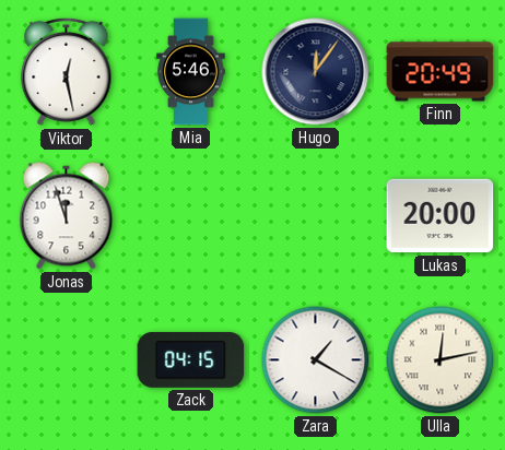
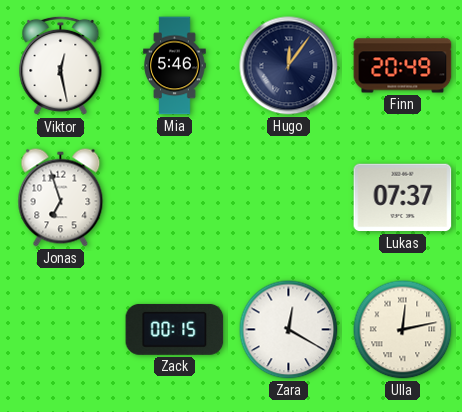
Jonas: 11:57 -> 6:57
Lukas: 20:00 -> 07:37
Zack: 04:15 -> 00:15
Zara: 1:20 -> 12:20
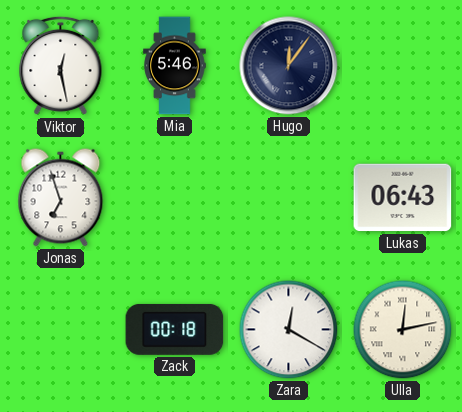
Finn: 20:49 -> none
Lukas: 07:37 -> 06:43
Zack: 00:15 -> 00:18
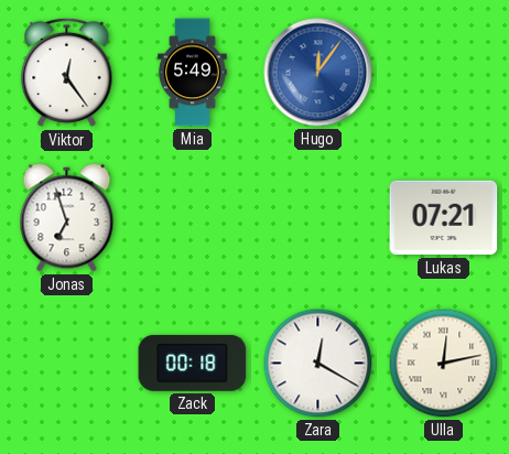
Viktor: 12:28 -> 12:24
Mia: 5:46 -> 5:49
Hugo dial: navy -> blue
Lukas: 06:43 -> 07:21
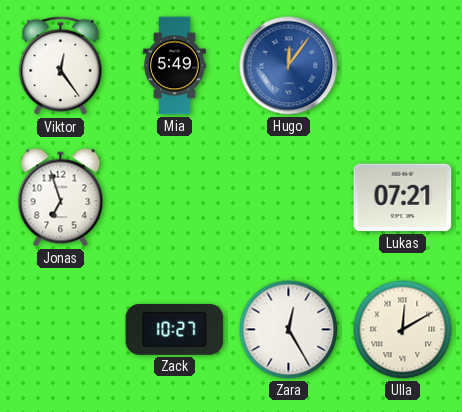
Zack: 00:18 -> 10:27
Zara: 12:20 -> 12:25
Ulla: 12:13 -> 12:10
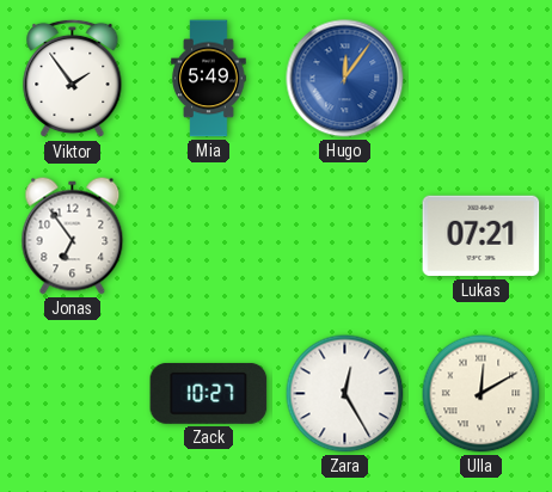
Viktor: 12:24 -> 1:54
Jonas: 6:57 -> 6:54
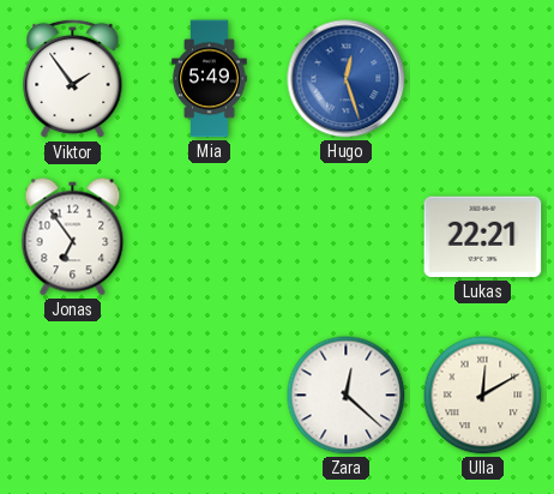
Hugo: 12:06 -> 12:27
Lukas: 07:21 -> 22:21
Zack: 10:27 -> none
Zara: 12:25 -> 12:22
